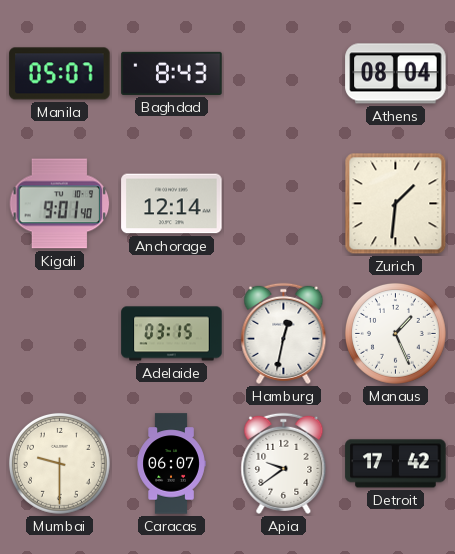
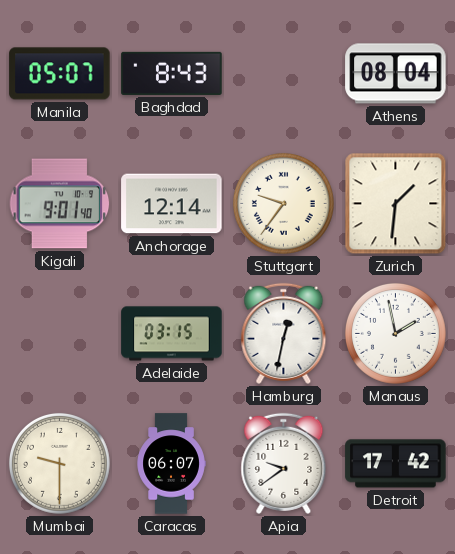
Stuttgart: none -> 9:36
Manaus: 1:26 -> 1:58
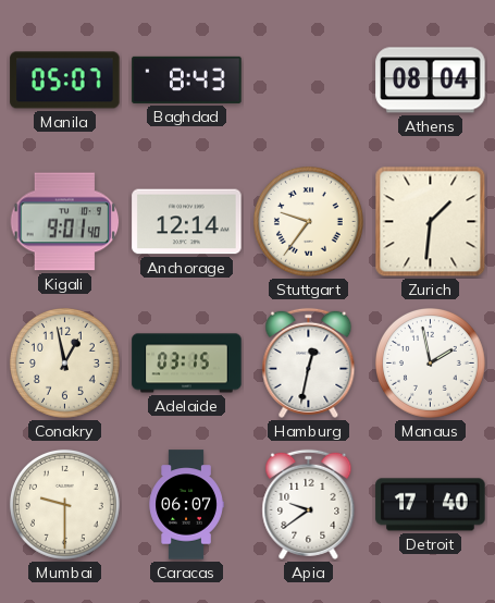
Conakry: none -> 12:58
Detroit: 17:42 -> 17:40
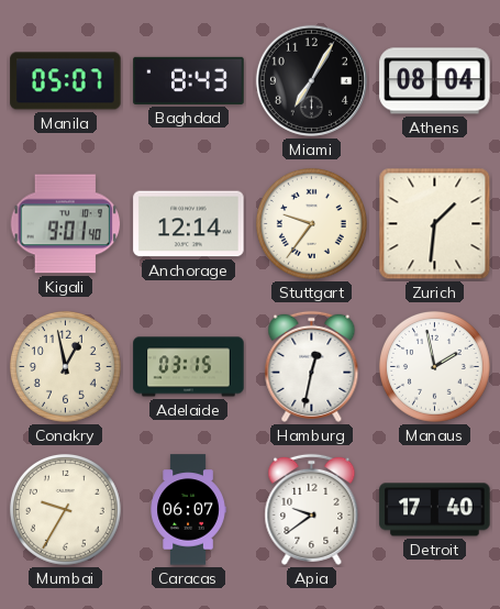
Miami: none -> 7:05
Mumbai: 9:30 -> 9:35
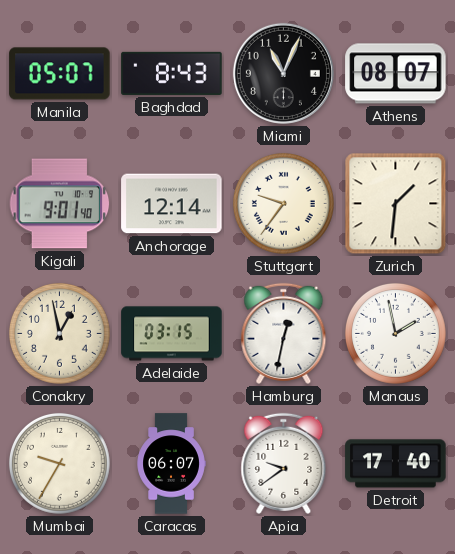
Miami: 7:05 -> 11:04
Athens: 08:04 -> 08:07
